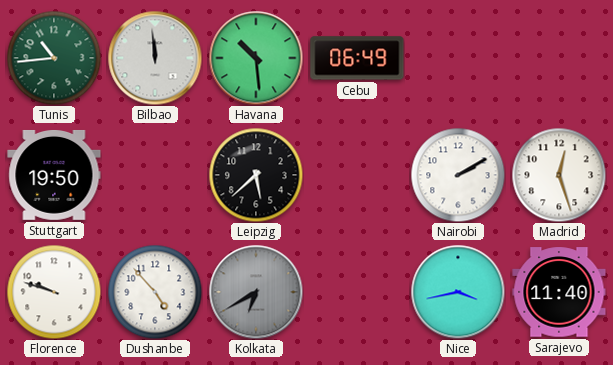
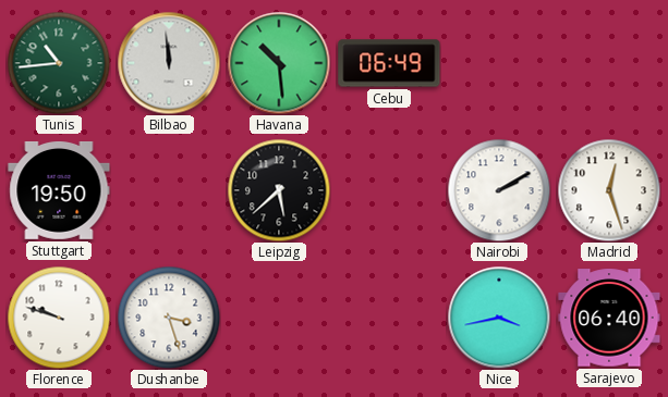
Dushanbe: 4:53 -> 3:27
Kolkata: 6:40 -> none
Sarajevo: 11:40 -> 06:40
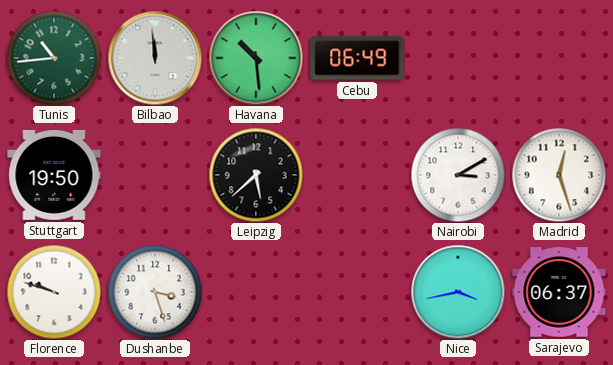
Nairobi: 2:10 -> 3:10
Sarajevo: 06:40 -> 06:37
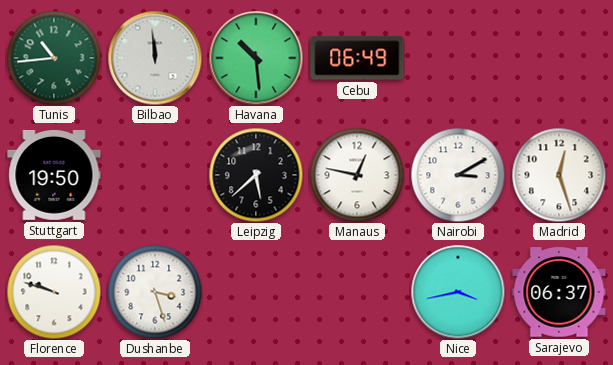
Manaus: none -> 12:47
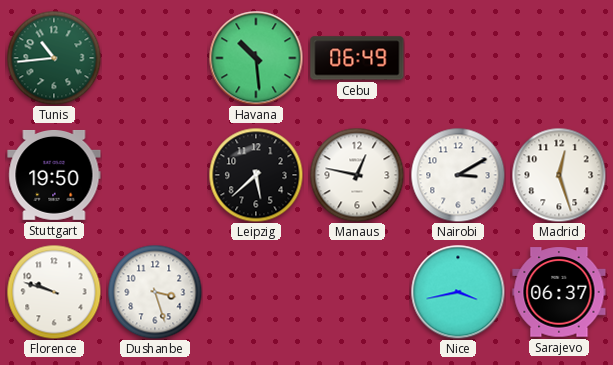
Bilbao: 11:59 -> none
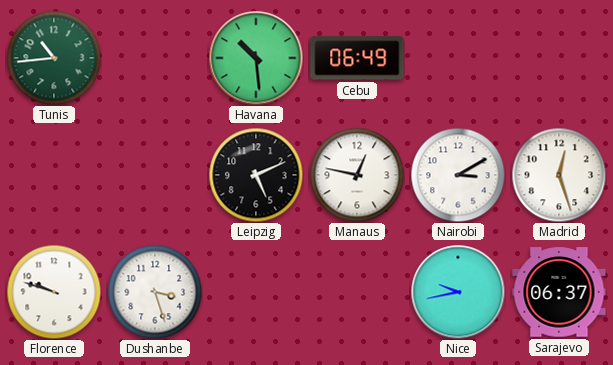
Stuttgart: 19:50 -> none
Leipzig: 5:38 -> 5:11
Nice: 3:43 -> 9:43
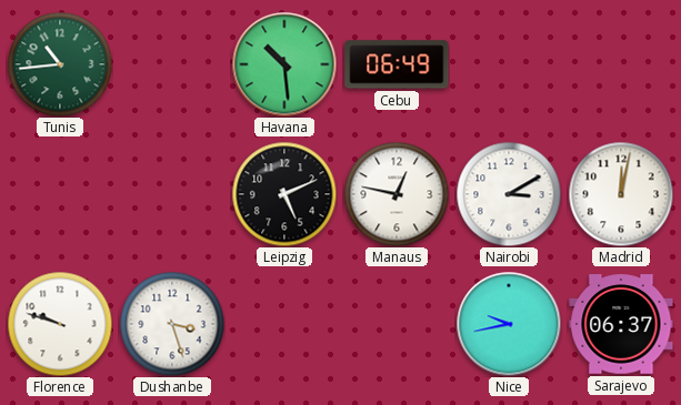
Madrid: 12:27 -> 12:02
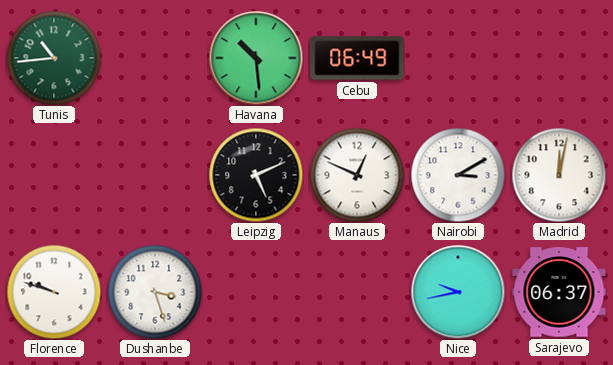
Manaus: 12:47 -> 12:49
